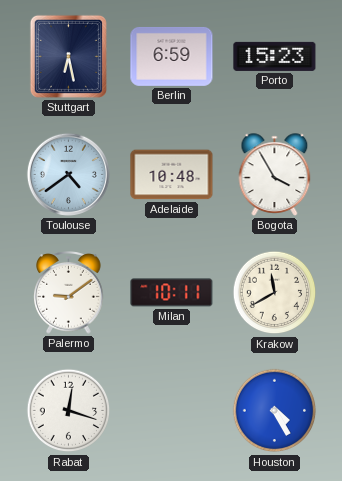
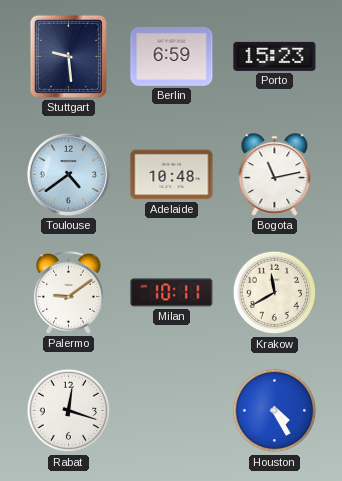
Stuttgart: 6:28 -> 9:29
Bogota: 3:55 -> 11:13
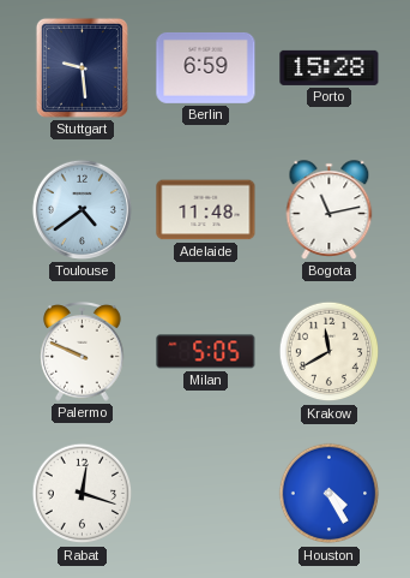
Porto: 15:23 -> 15:28
Adelaide: 10:48 -> 11:48
Palermo: 9:09 -> 9:49
Milan: 10:11 -> 5:05
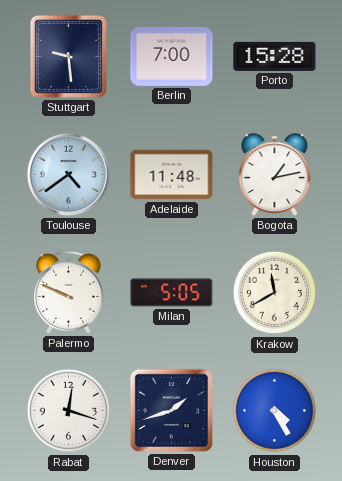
Berlin: 6:59 -> 7:00
Bogota: 11:13 -> 1:13
Denver: none -> 1:42
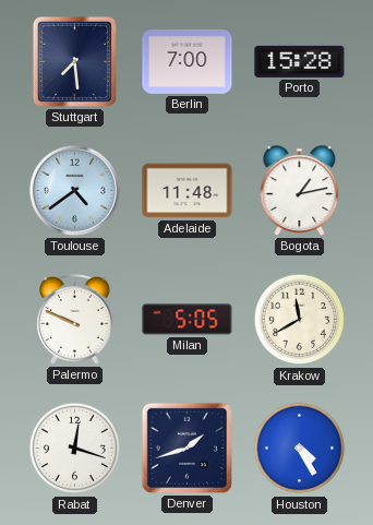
Stuttgart: 9:29 -> 7:29
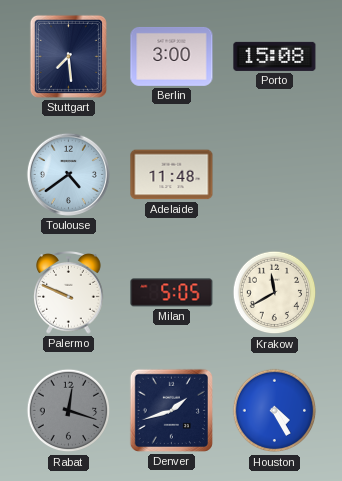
Berlin: 7:00 -> 3:00
Porto: 15:28 -> 15:08
Bogota: 1:13 -> none
Rabat dial: white -> grey
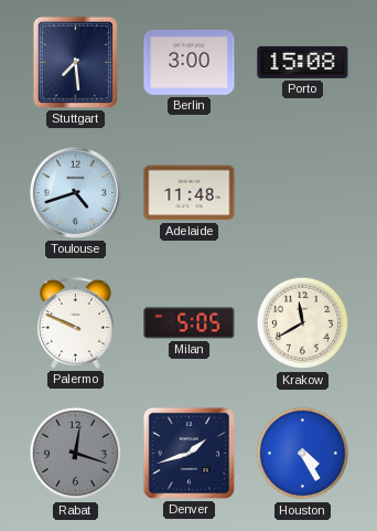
Toulouse: 4:39 -> 4:42
